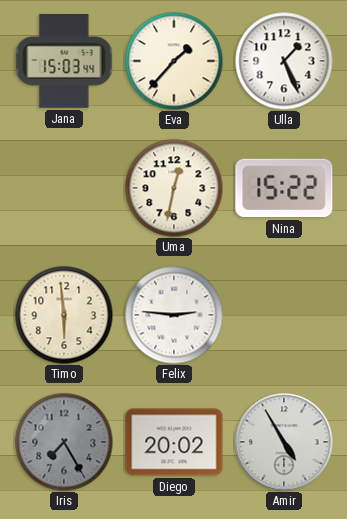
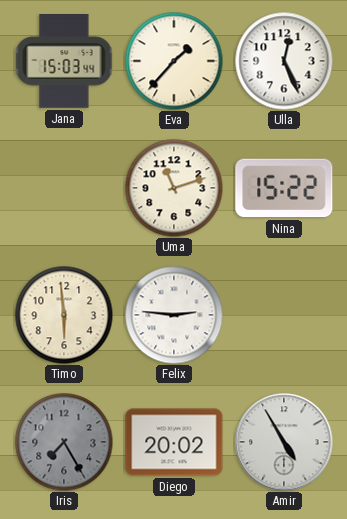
Ulla: 1:26 -> 12:26
Uma: 12:32 -> 11:12
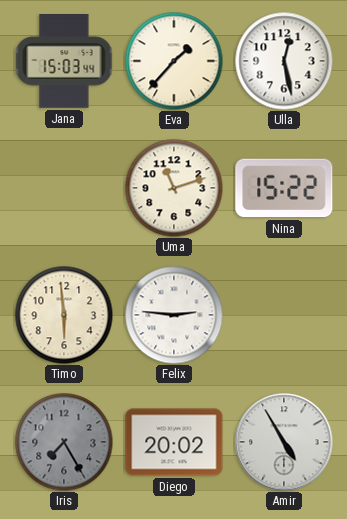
Ulla: 12:26 -> 12:28
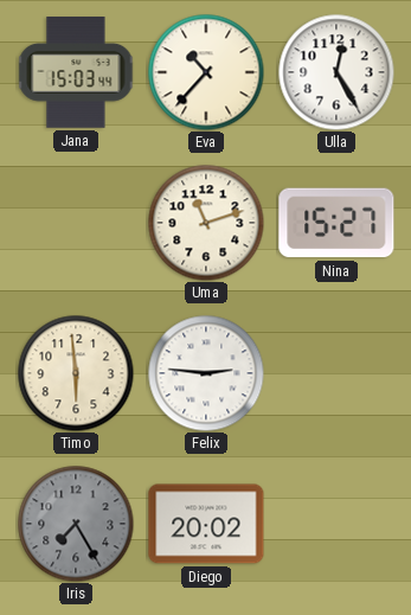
Eva: 1:37 -> 10:37
Ulla: 12:28 -> 12:25
Nina: 15:22 -> 15:27
Amir: 4:55 -> none
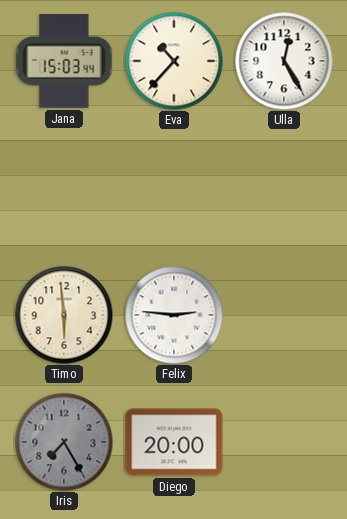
Uma: 11:12 -> none
Nina: 15:27 -> none
Diego: 20:02 -> 20:00
